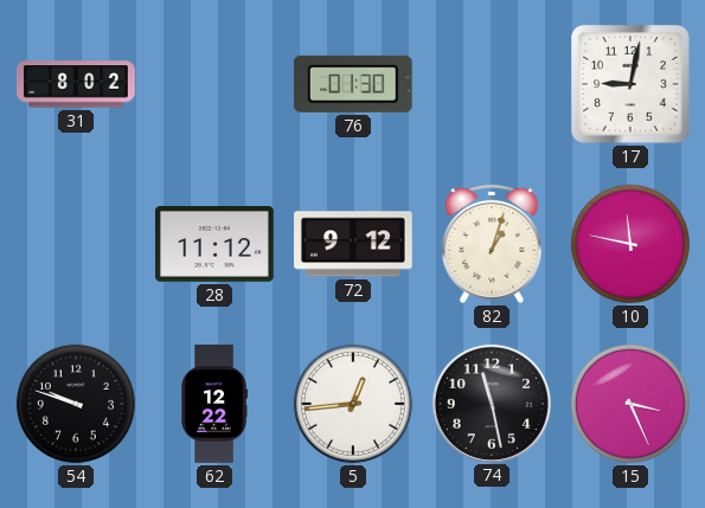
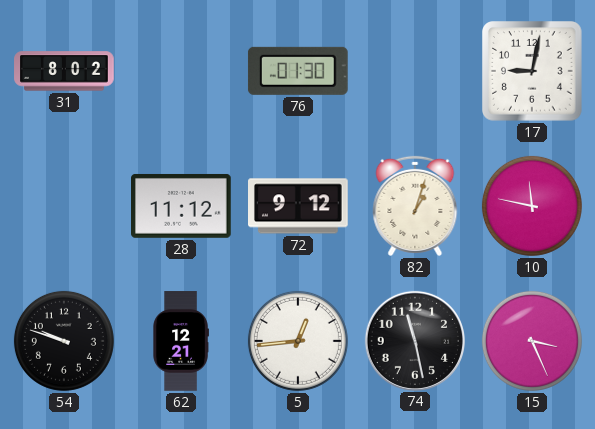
62: 12:22 -> 12:21
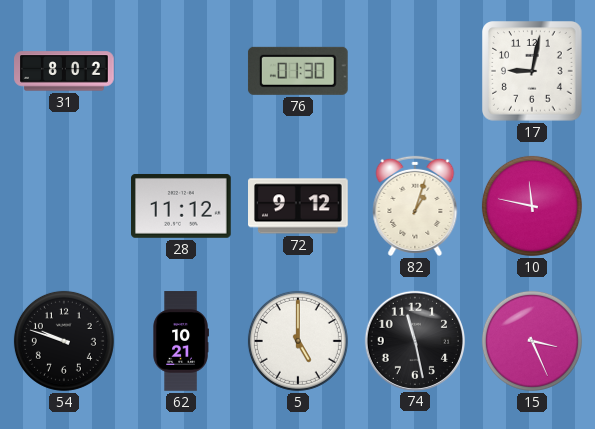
62: 12:21 -> 10:21
5: 12:44 -> 5:00
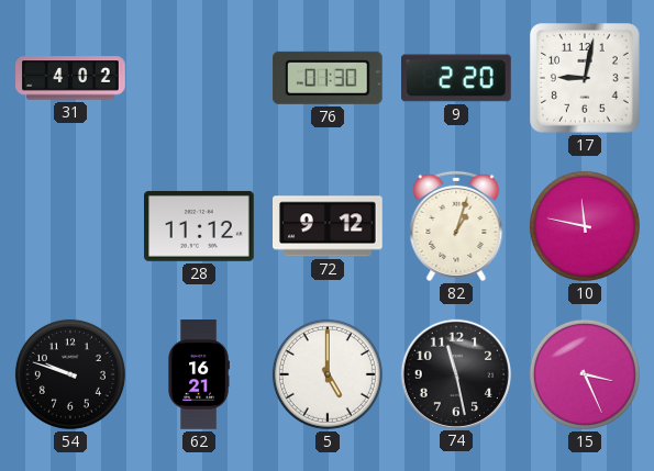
31: 8:02 -> 4:02
9: none -> 2:20
62: 10:21 -> 16:21
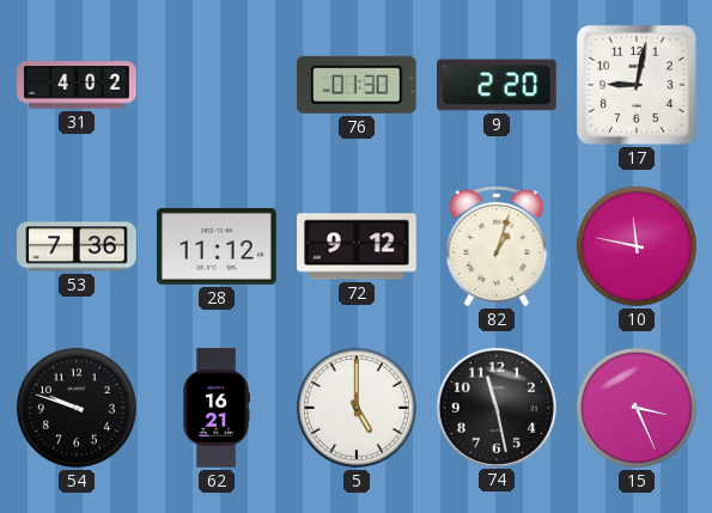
53: none -> 7:36
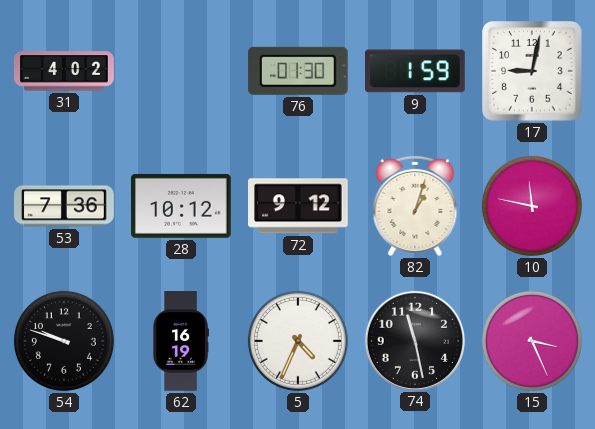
9: 2:20 -> 1:59
28: 11:12 -> 10:12
62: 16:21 -> 16:19
5: 5:00 -> 4:34
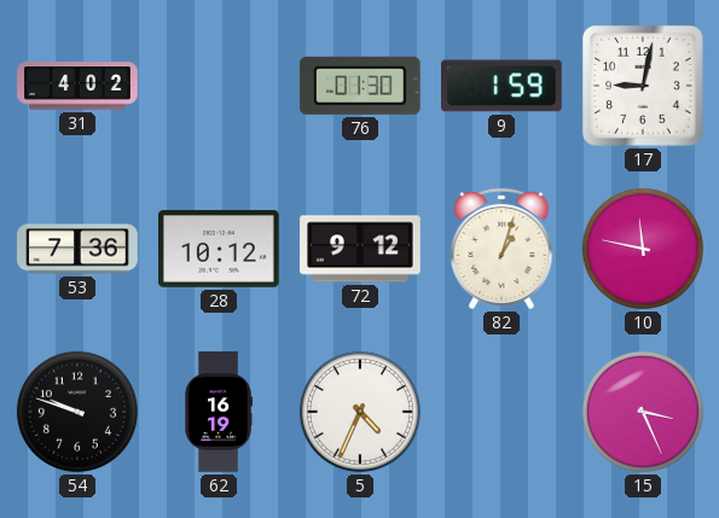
74: 11:28 -> none
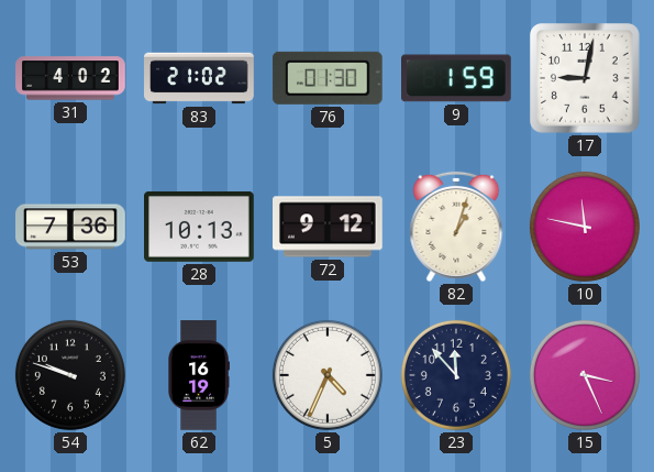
83: none -> 21:02
28: 10:12 -> 10:13
23: none -> 11:53
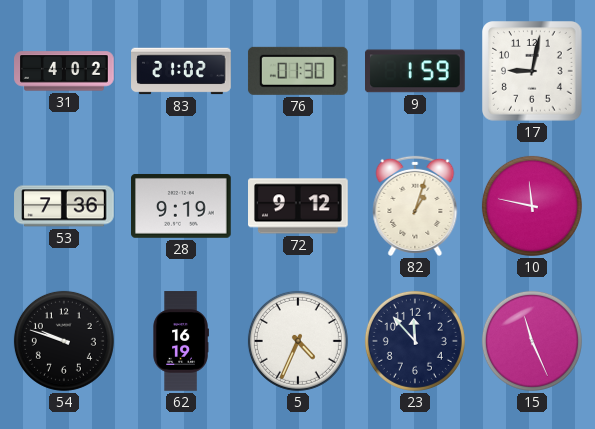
28: 10:13 -> 9:19
15: 3:26 -> 11:26
